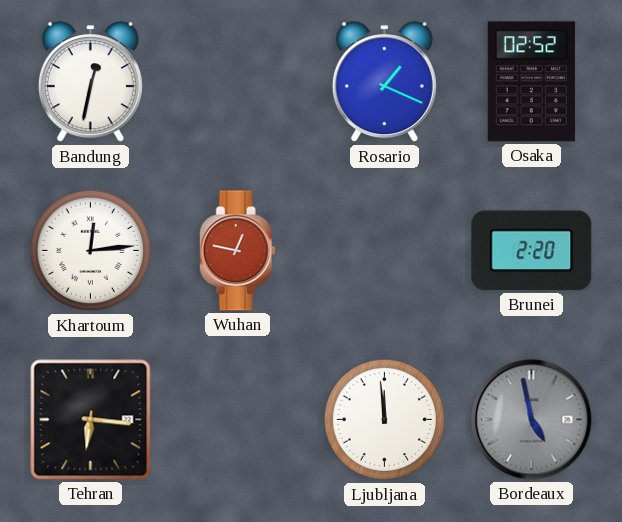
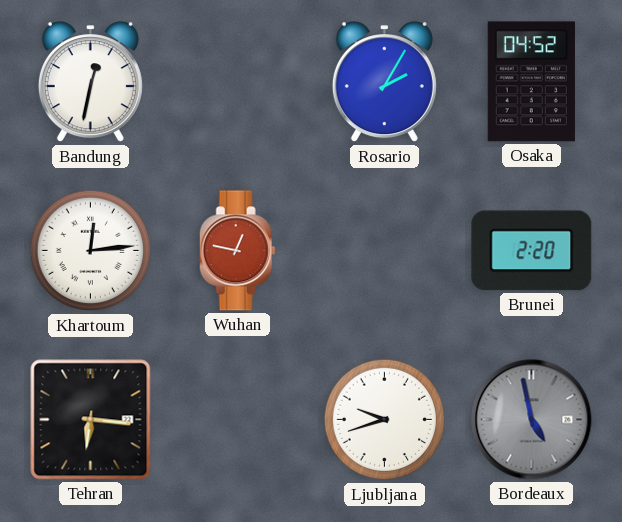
Rosario: 1:19 -> 2:05
Osaka: 02:52 -> 04:52
Ljubljana: 11:59 -> 9:42
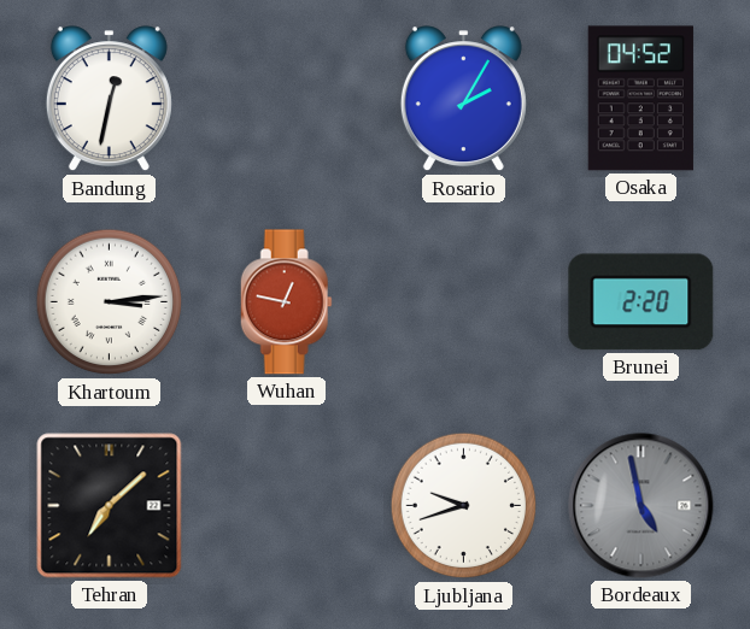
Khartoum: 12:14 -> 3:14
Tehran: 6:16 -> 7:08
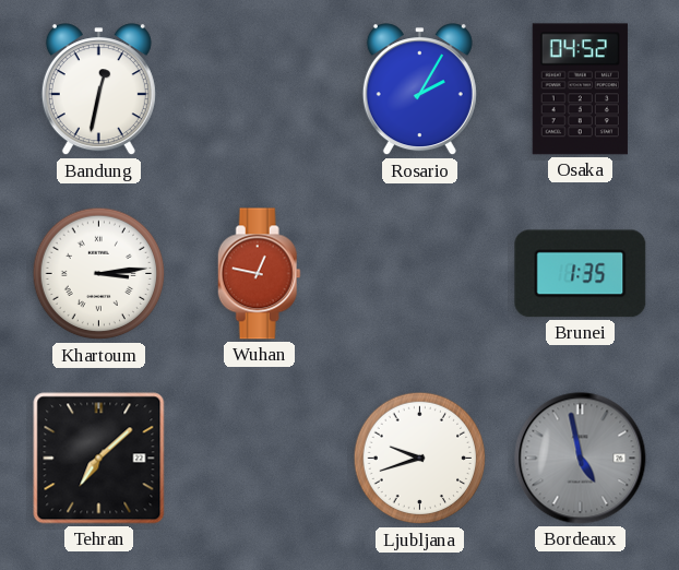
Brunei: 2:20 -> 1:35
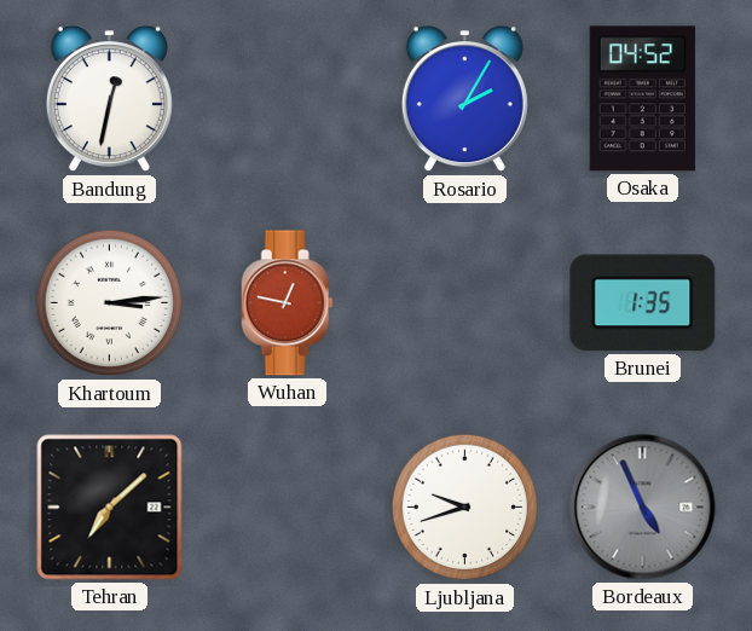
Bordeaux: 4:58 -> 4:56
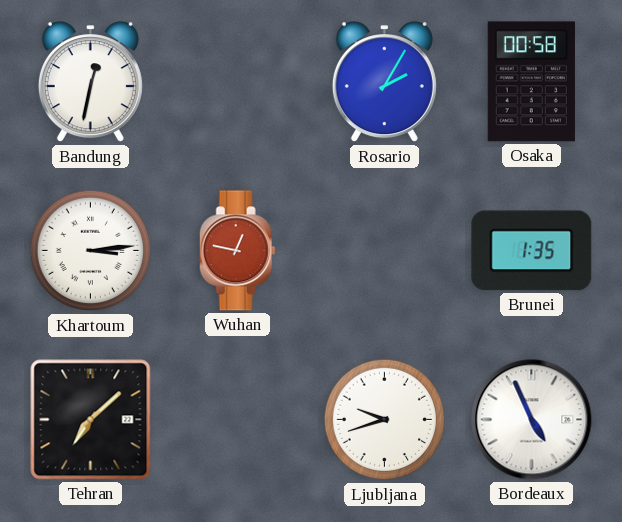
Osaka: 04:52 -> 00:58
Bordeaux dial: grey -> white
